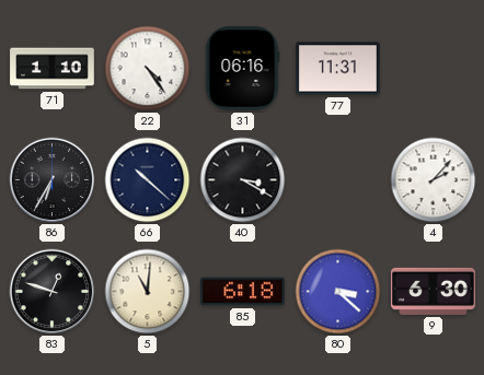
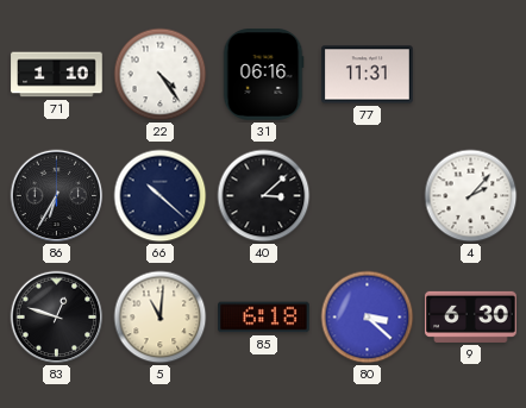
40: 3:20 -> 3:08
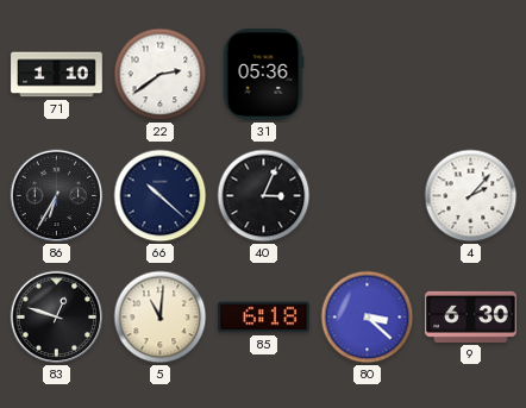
22: 4:24 -> 2:39
31: 06:16 -> 05:36
77: 11:31 -> none
40: 3:08 -> 3:04
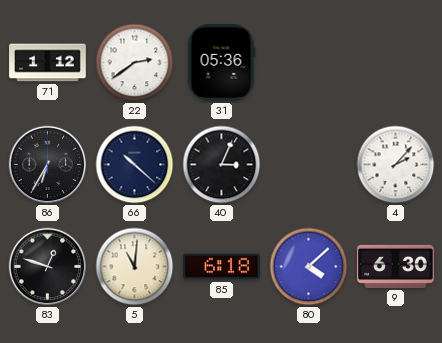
71: 1:10 -> 1:12
80: 3:22 -> 4:08
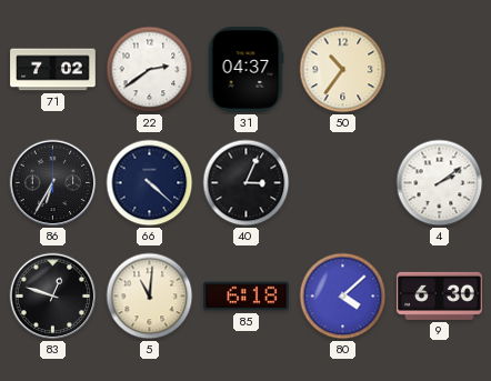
71: 1:12 -> 7:02
31: 05:36 -> 04:37
50: none -> 10:36
66: 10:22 -> 4:22
4: 2:07 -> 2:09
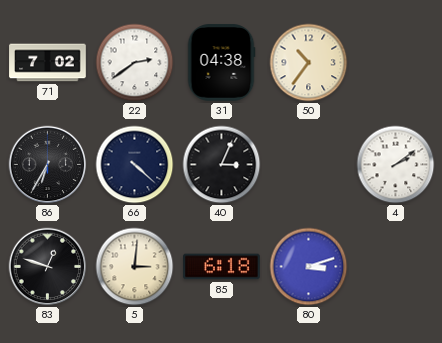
31: 04:37 -> 04:38
5: 11:01 -> 3:01
80: 4:08 -> 3:12
9: 6:30 -> none
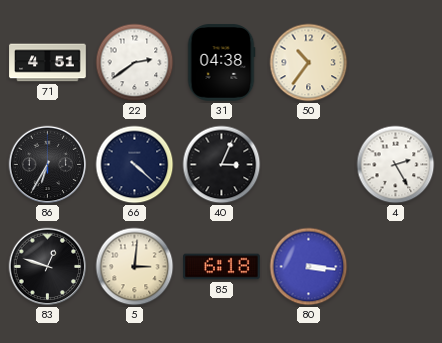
71: 7:02 -> 4:51
4: 2:09 -> 2:25
80: 3:12 -> 3:16
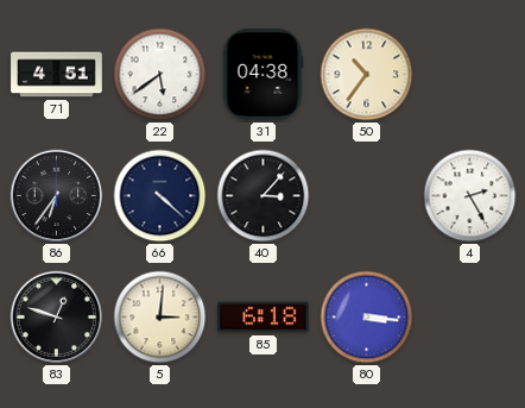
22: 2:39 -> 5:39
86: 6:35 -> 6:36
40: 3:04 -> 3:07
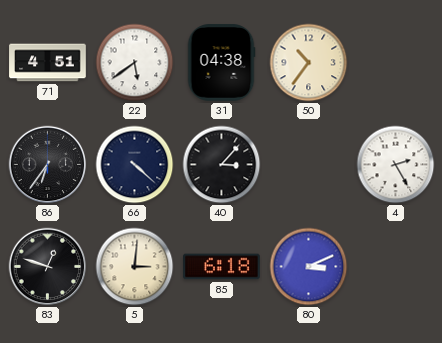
80: 3:16 -> 3:11
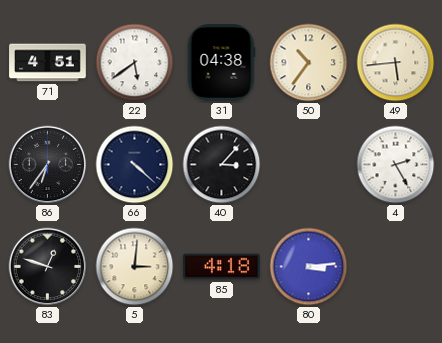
49: none -> 5:44
85: 6:18 -> 4:18
80: 3:11 -> 3:14
